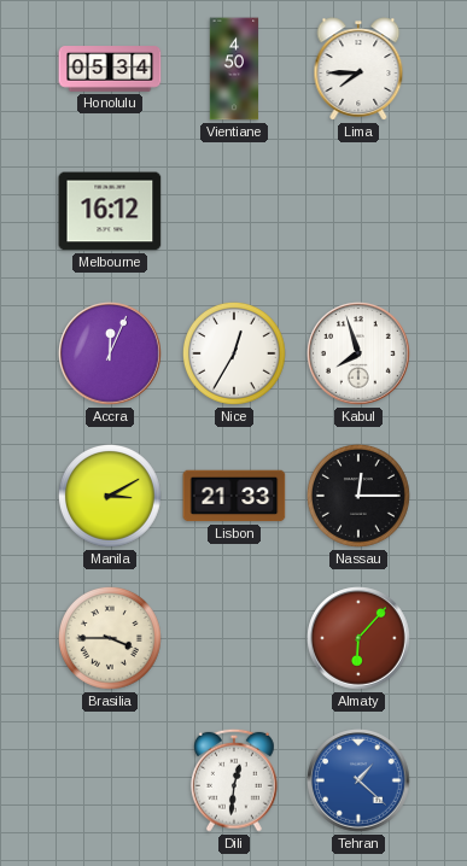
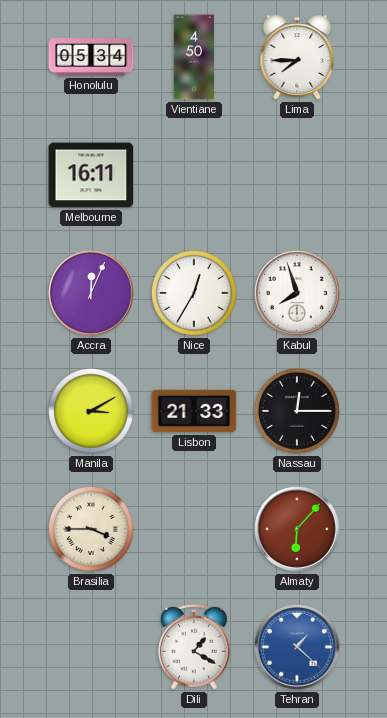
Melbourne: 16:12 -> 16:11
Dili: 12:31 -> 1:20
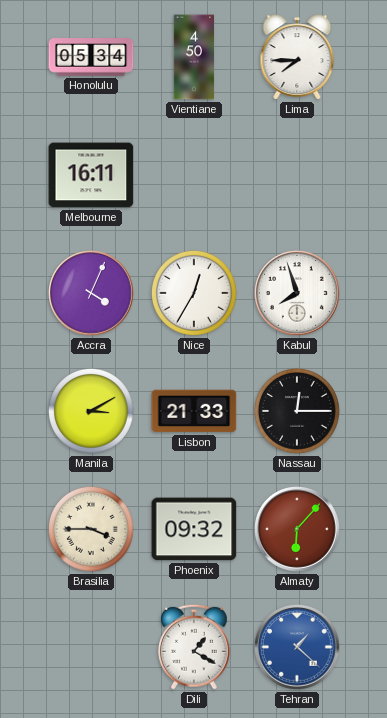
Accra: 12:04 -> 4:04
Phoenix: none -> 09:32
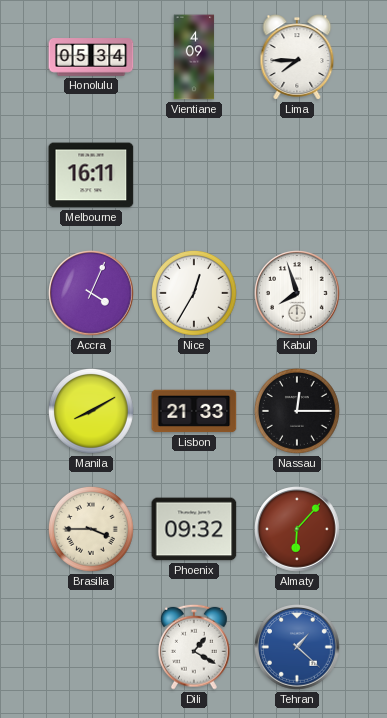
Vientiane: 4:50 -> 4:09
Manila: 3:10 -> 8:10
